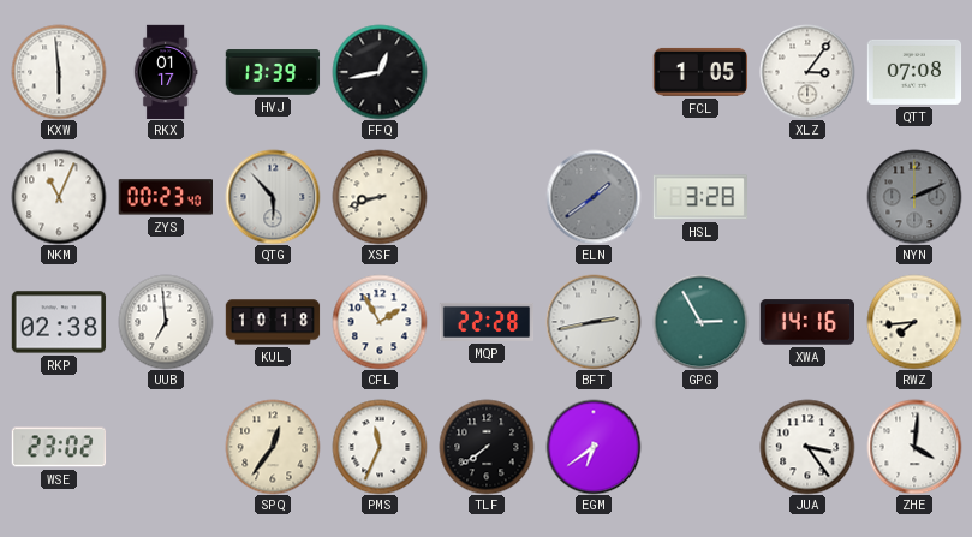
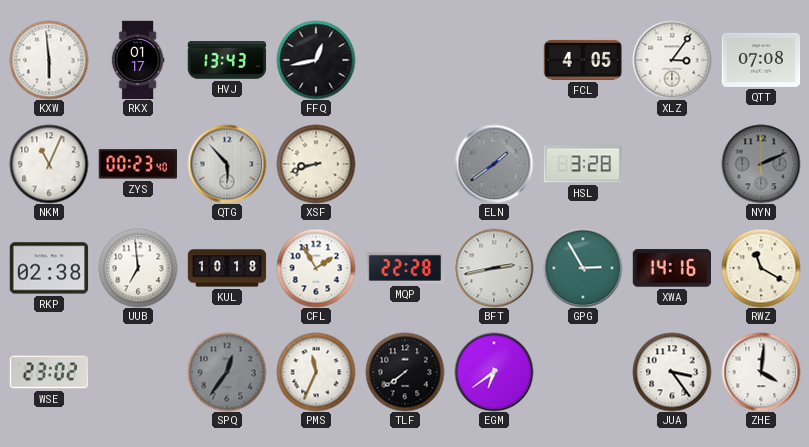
HVJ: 13:39 -> 13:43
FCL: 1:05 -> 4:05
RWZ: 7:44 -> 11:20
SPQ dial: cream -> grey
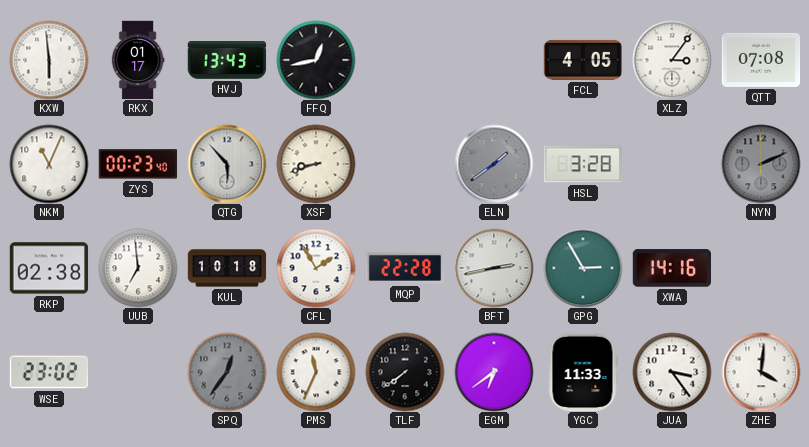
RWZ: 11:20 -> none
YGC: none -> 11:33
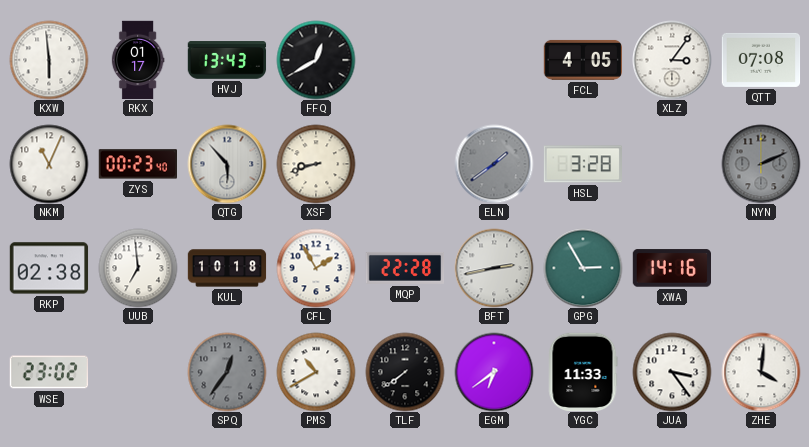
FFQ: 12:43 -> 12:40
PMS: 11:34 -> 10:40
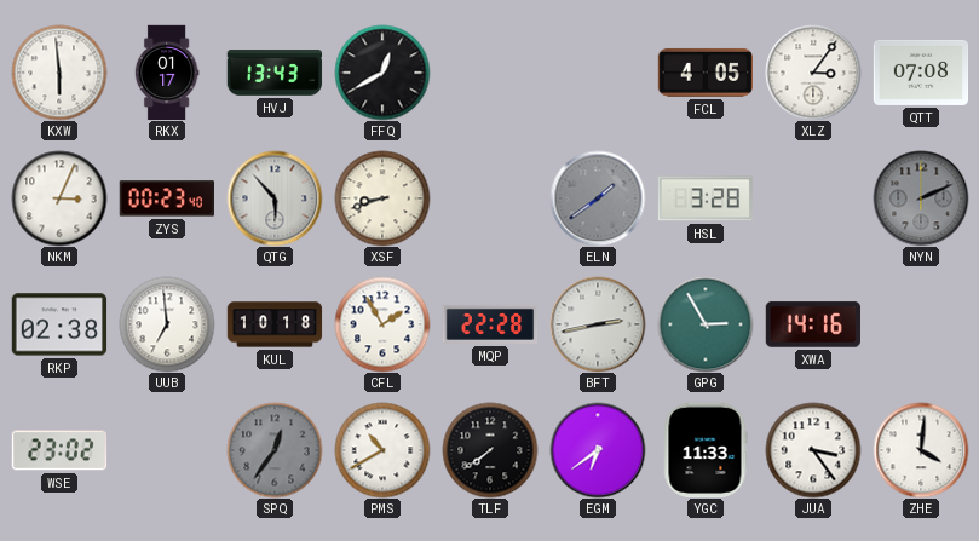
NKM: 11:04 -> 3:04
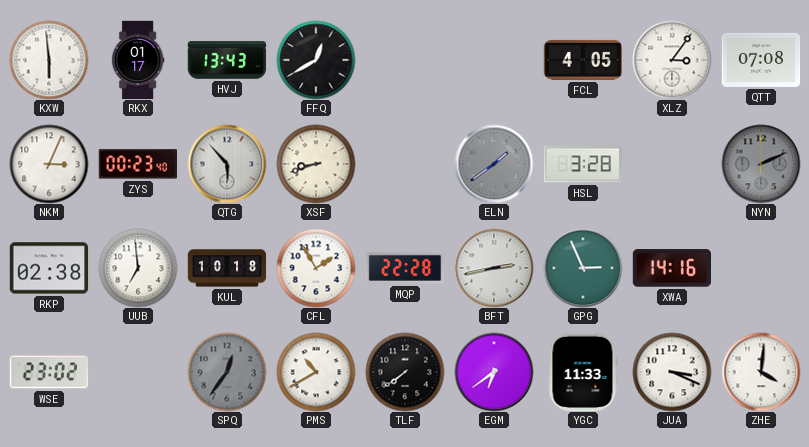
GPG: 2:55 -> 2:56
JUA: 3:24 -> 3:19
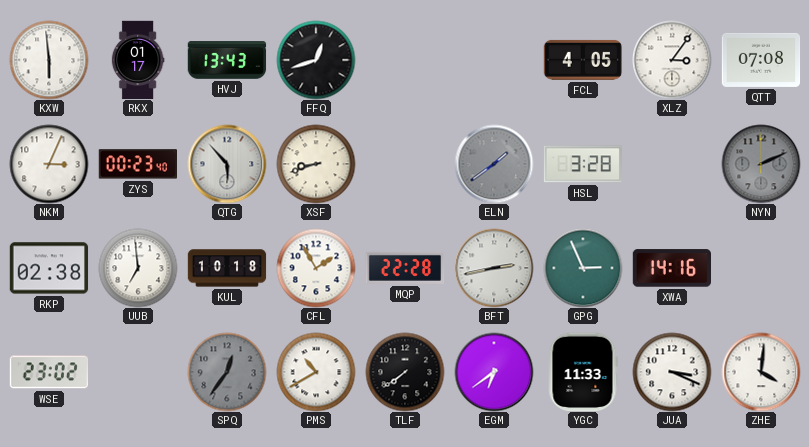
FFQ: 12:40 -> 12:42
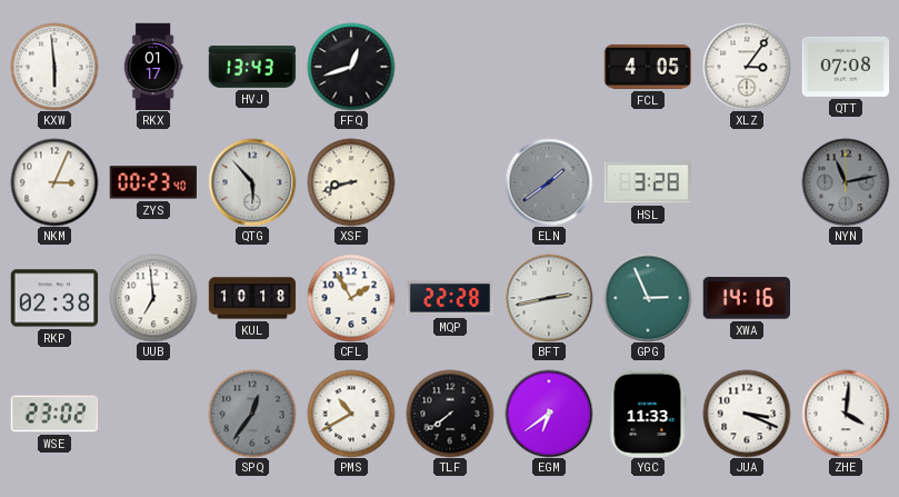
NYN: 2:11 -> 11:13
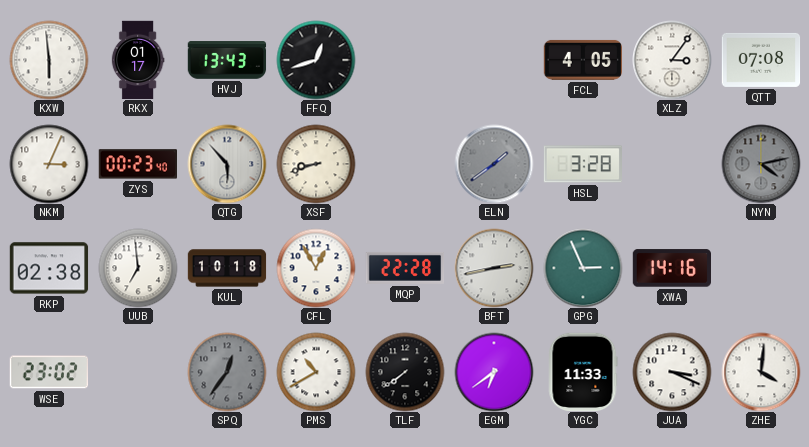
NYN: 11:13 -> 4:13
CFL: 1:55 -> 12:55
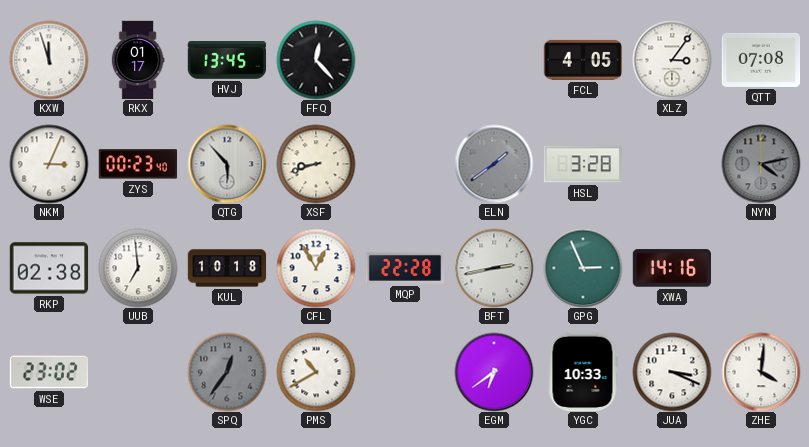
KXW: 5:59 -> 11:57
HVJ: 13:43 -> 13:45
FFQ: 12:42 -> 12:23
TLF: 7:39 -> none
YGC: 11:33 -> 10:33
